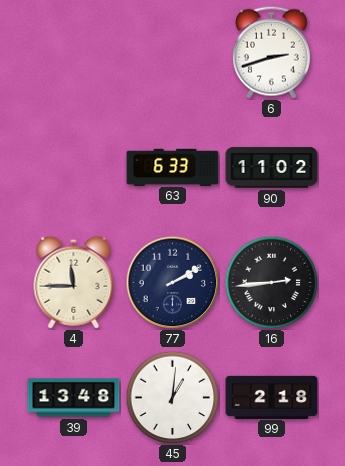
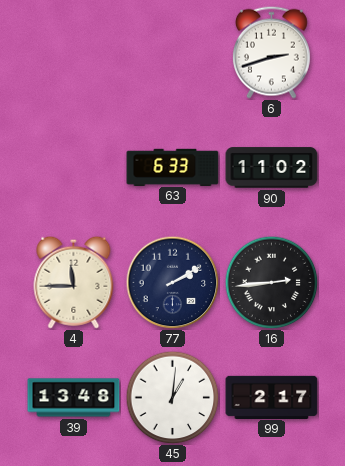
99: 2:18 -> 2:17
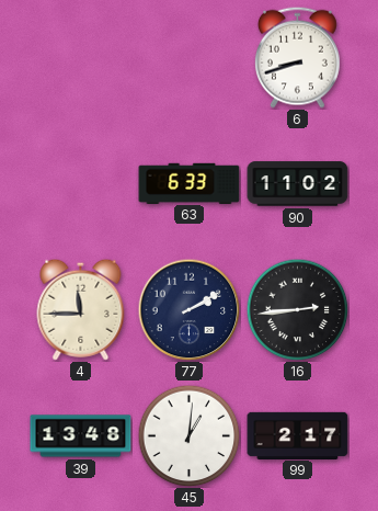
6: 2:42 -> 8:42
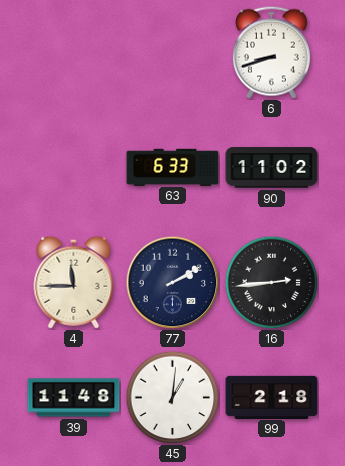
39: 13:48 -> 11:48
99: 2:17 -> 2:18
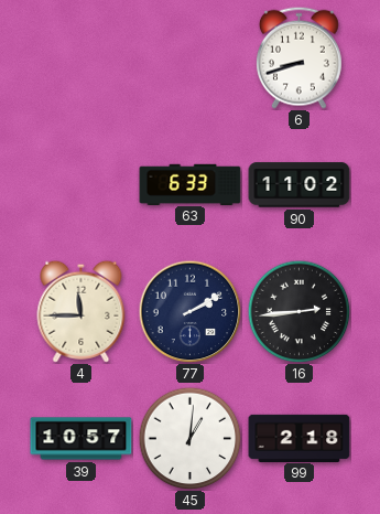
39: 11:48 -> 10:57
